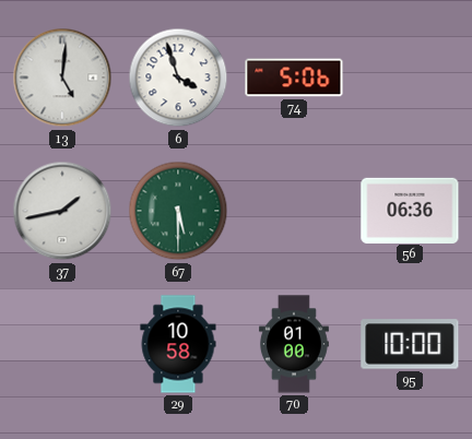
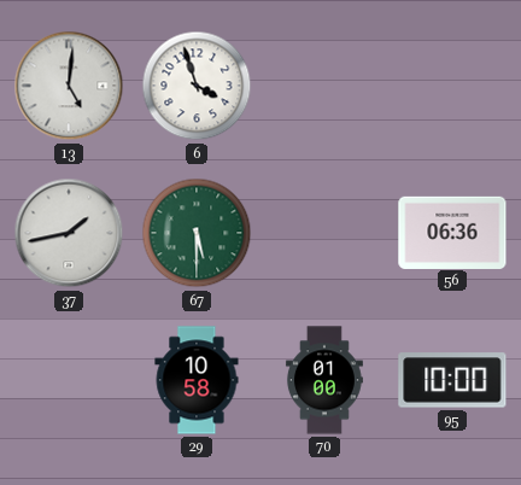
74: 5:06 -> none
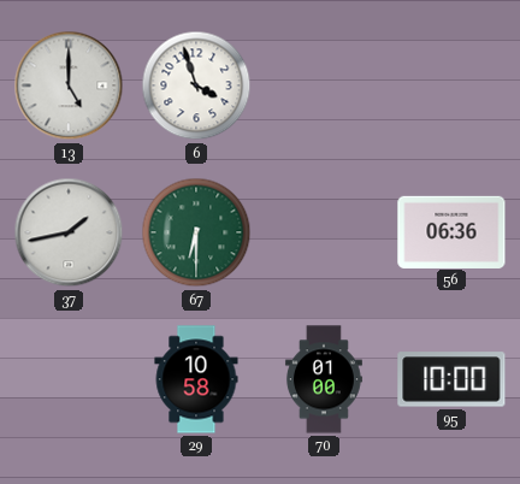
13: 5:01 -> 5:00
67: 5:30 -> 6:30
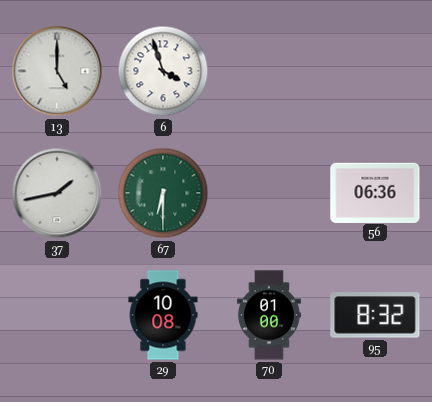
29: 10:58 -> 10:08
95: 10:00 -> 8:32
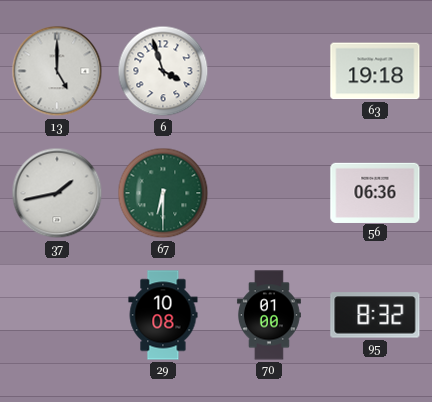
63: none -> 19:18
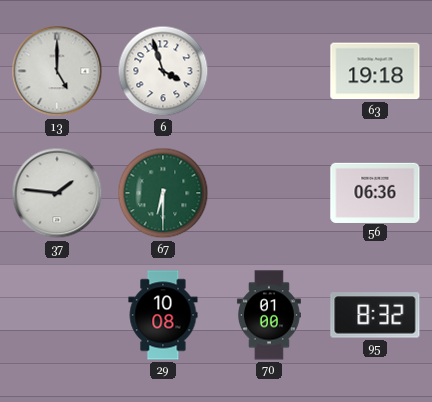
37: 1:43 -> 1:46
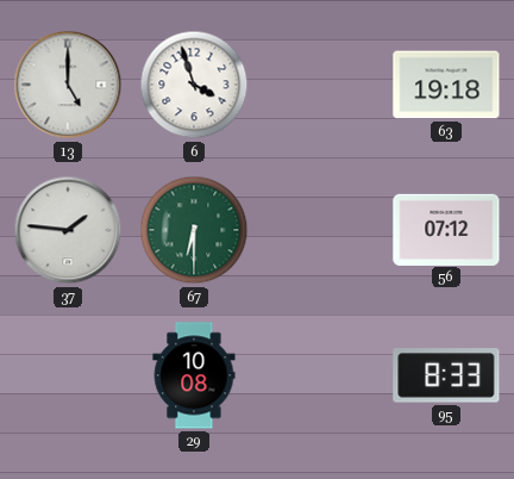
56: 06:36 -> 07:12
70: 01:00 -> none
95: 8:32 -> 8:33
